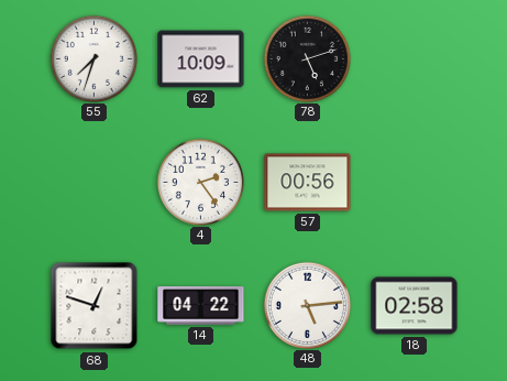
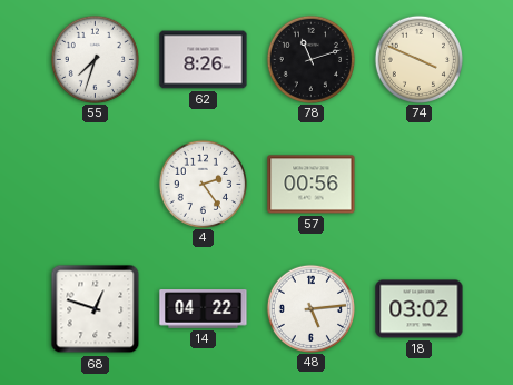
62: 10:09 -> 8:26
78: 5:12 -> 11:12
74: none -> 3:49
18: 02:58 -> 03:02
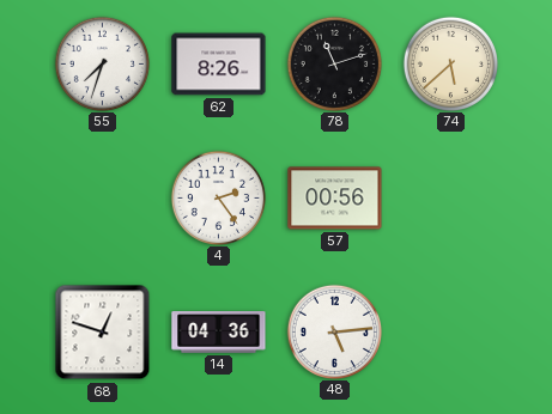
74: 3:49 -> 5:38
14: 04:22 -> 04:36
18: 03:02 -> none
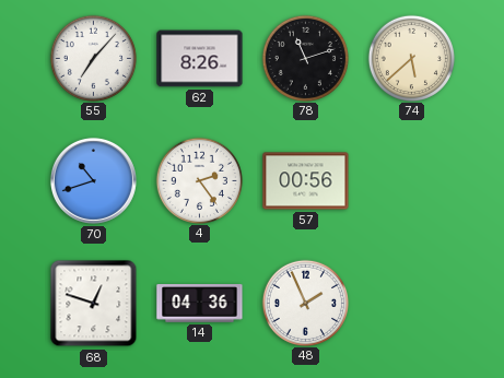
55: 7:33 -> 7:07
70: none -> 10:42
48: 5:14 -> 1:56
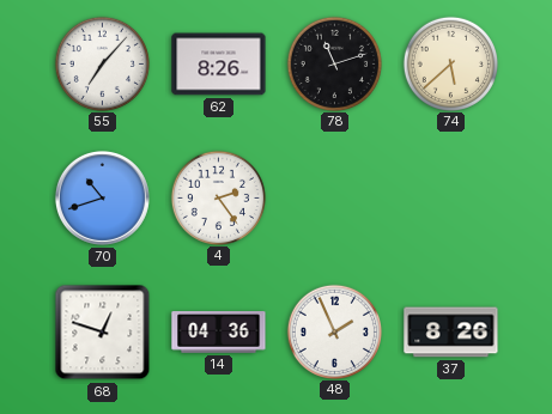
57: 00:56 -> none
37: none -> 8:26
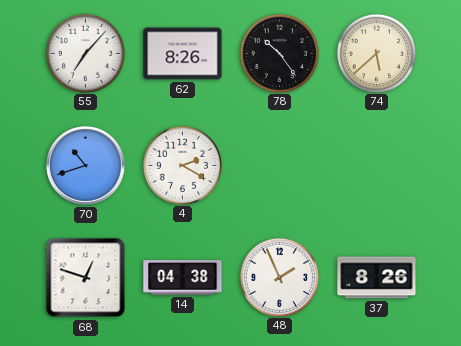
78: 11:12 -> 10:24
4: 2:24 -> 2:20
14: 04:36 -> 04:38
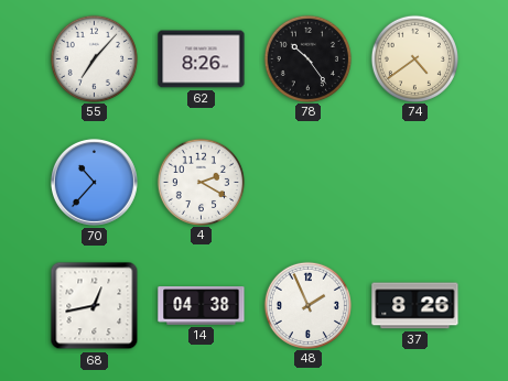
74: 5:38 -> 4:39
70: 10:42 -> 10:37
68: 12:48 -> 12:43
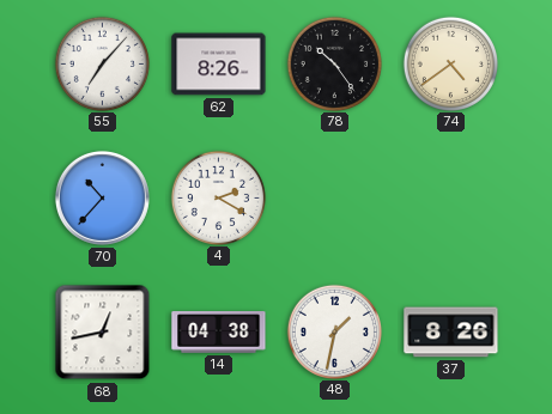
48: 1:56 -> 1:32
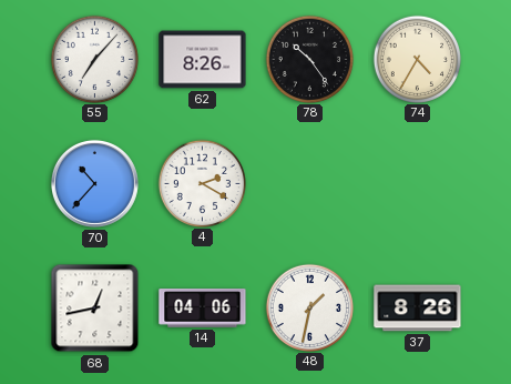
74: 4:39 -> 4:35
14: 04:38 -> 04:06
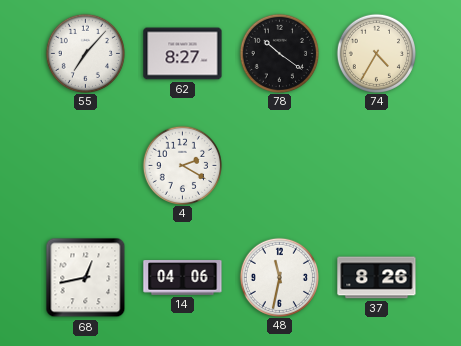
62: 8:26 -> 8:27
78: 10:24 -> 10:21
70: 10:37 -> none
48: 1:32 -> 11:32
